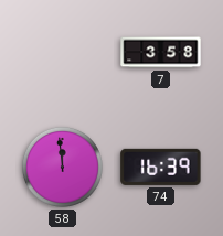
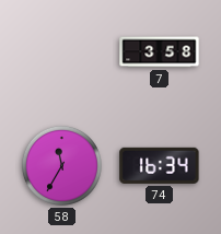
58: 11:59 -> 11:35
74: 16:39 -> 16:34
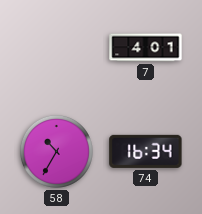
7: 3:58 -> 4:01
58: 11:35 -> 10:35
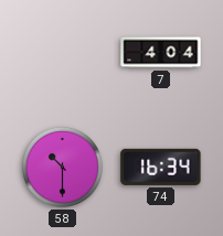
7: 4:01 -> 4:04
58: 10:35 -> 10:30
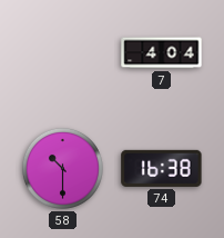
74: 16:34 -> 16:38
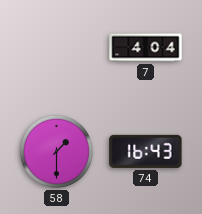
58: 10:30 -> 1:30
74: 16:38 -> 16:43
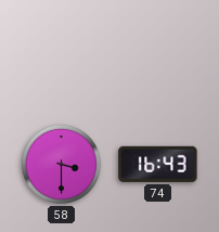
7: 4:04 -> none
58: 1:30 -> 3:30
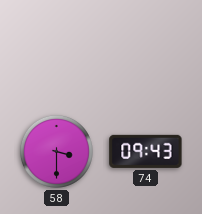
74: 16:43 -> 09:43
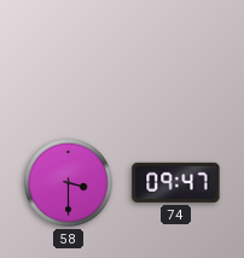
74: 09:43 -> 09:47
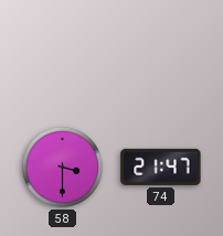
74: 09:47 -> 21:47
